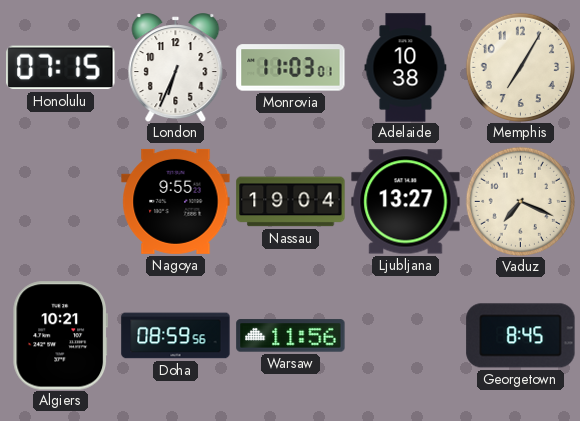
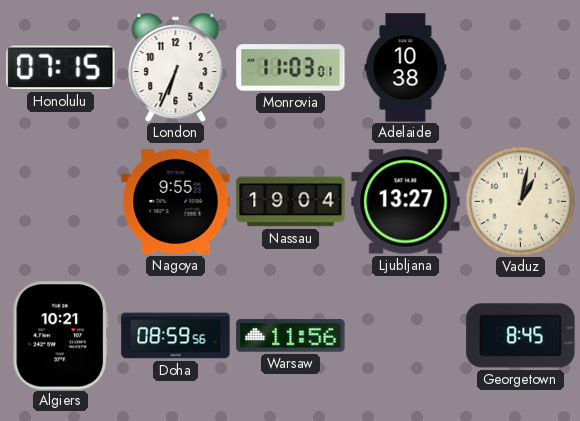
Memphis: 7:05 -> none
Vaduz: 7:19 -> 1:02
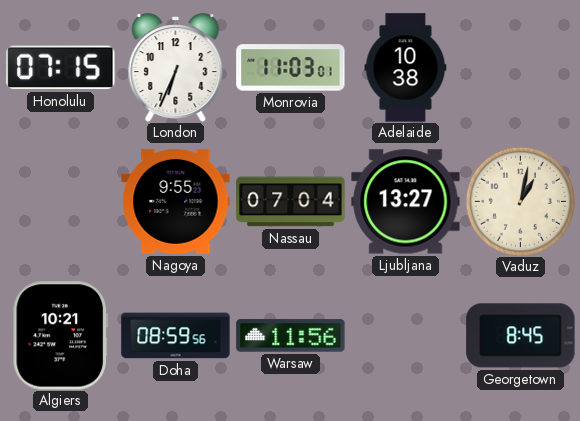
Nassau: 19:04 -> 07:04
